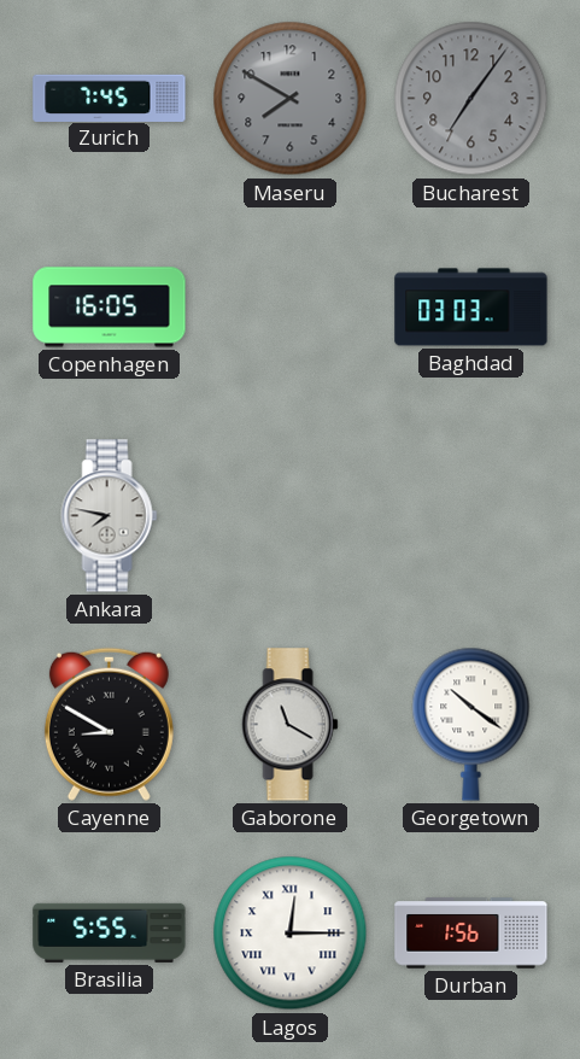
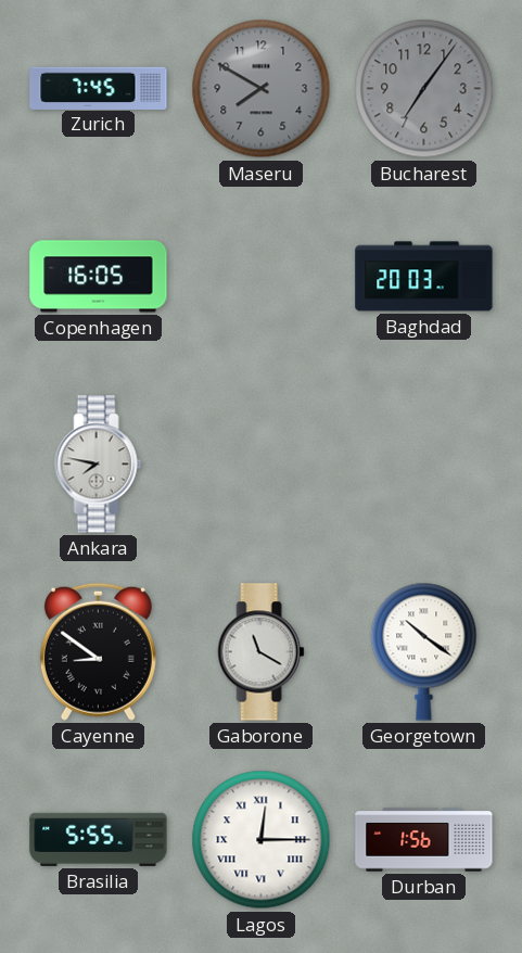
Baghdad: 03:03 -> 20:03
Cayenne: 8:50 -> 8:51
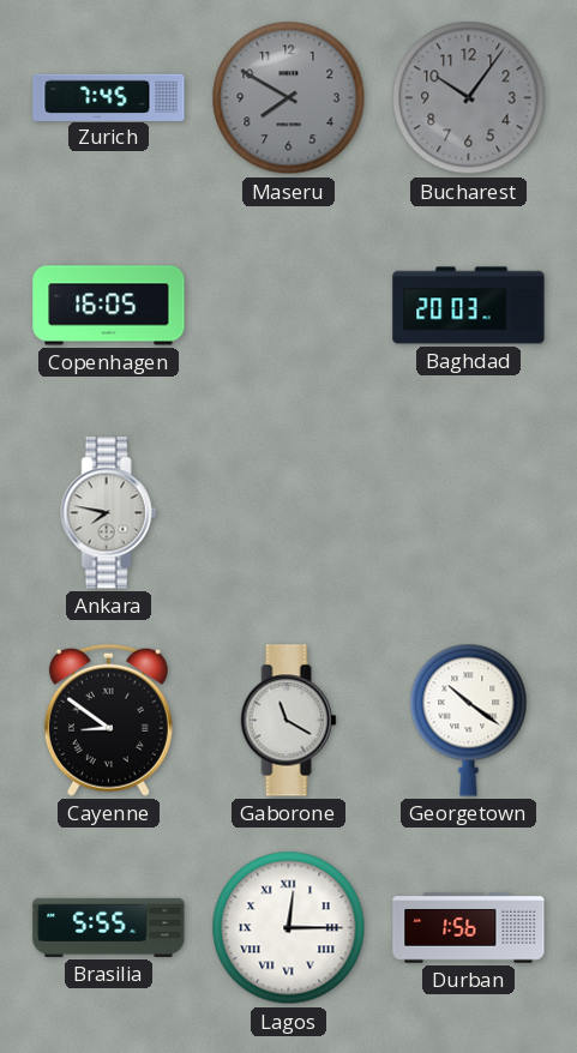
Bucharest: 7:06 -> 10:06
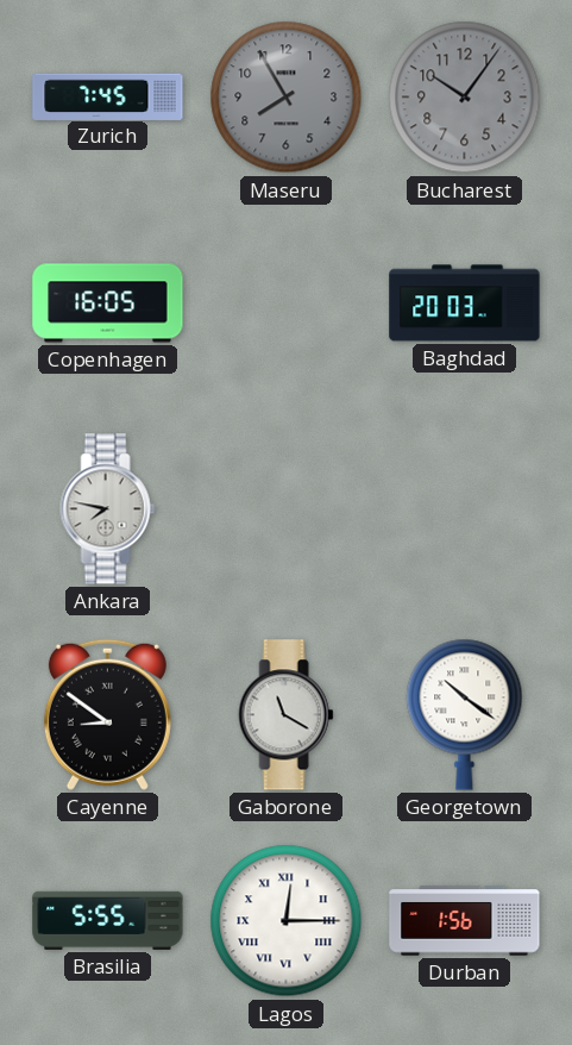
Maseru: 7:50 -> 7:55
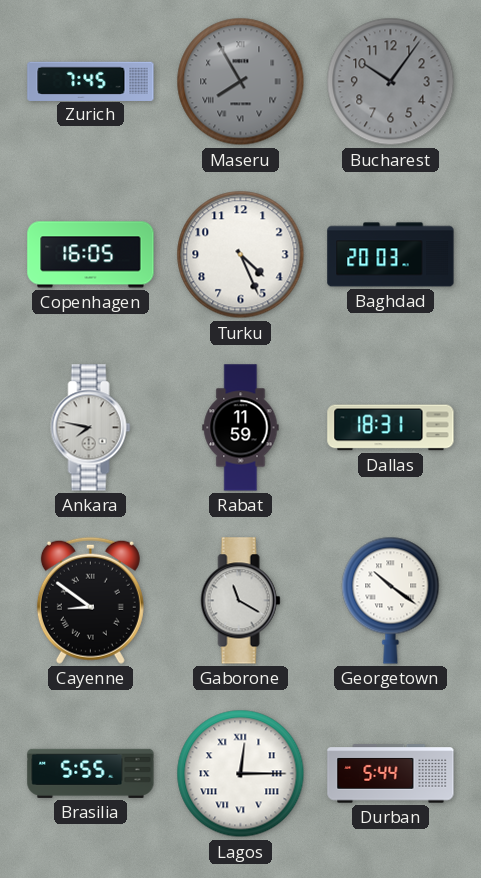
Maseru numerals: Arabic -> Roman
Turku: none -> 4:26
Rabat: none -> 11:59
Dallas: none -> 18:31
Durban: 1:56 -> 5:44
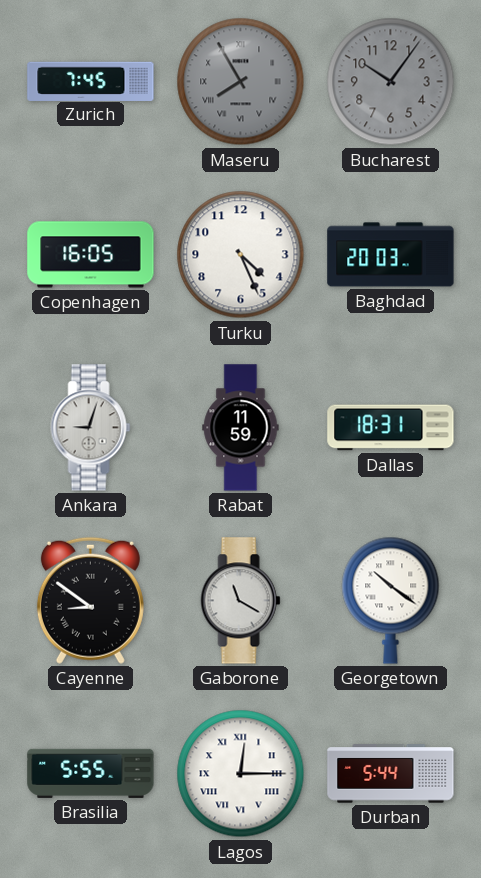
Ankara: 7:47 -> 9:03
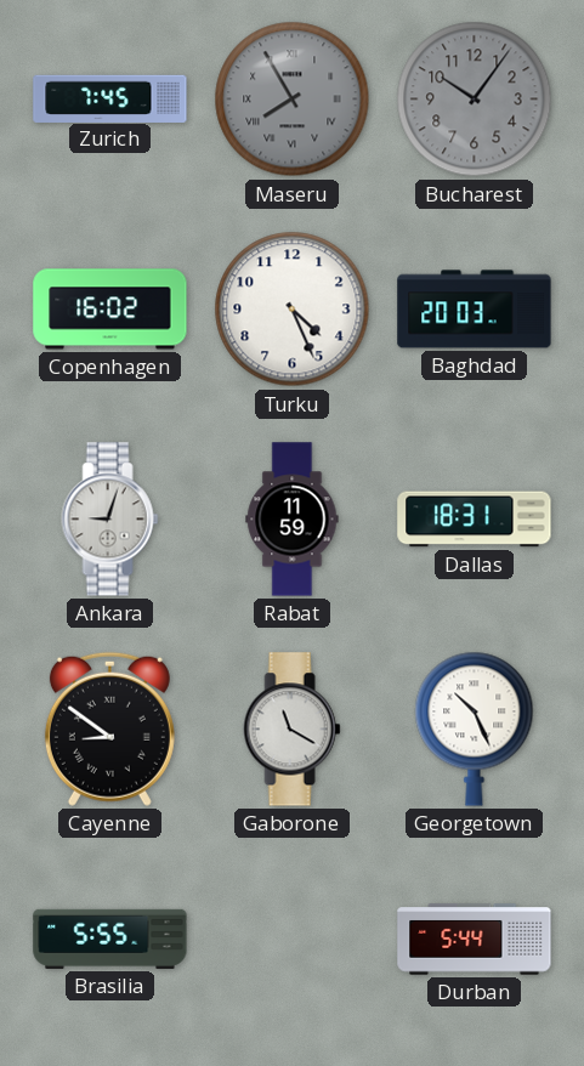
Copenhagen: 16:05 -> 16:02
Georgetown: 10:21 -> 10:26
Lagos: 12:15 -> none
